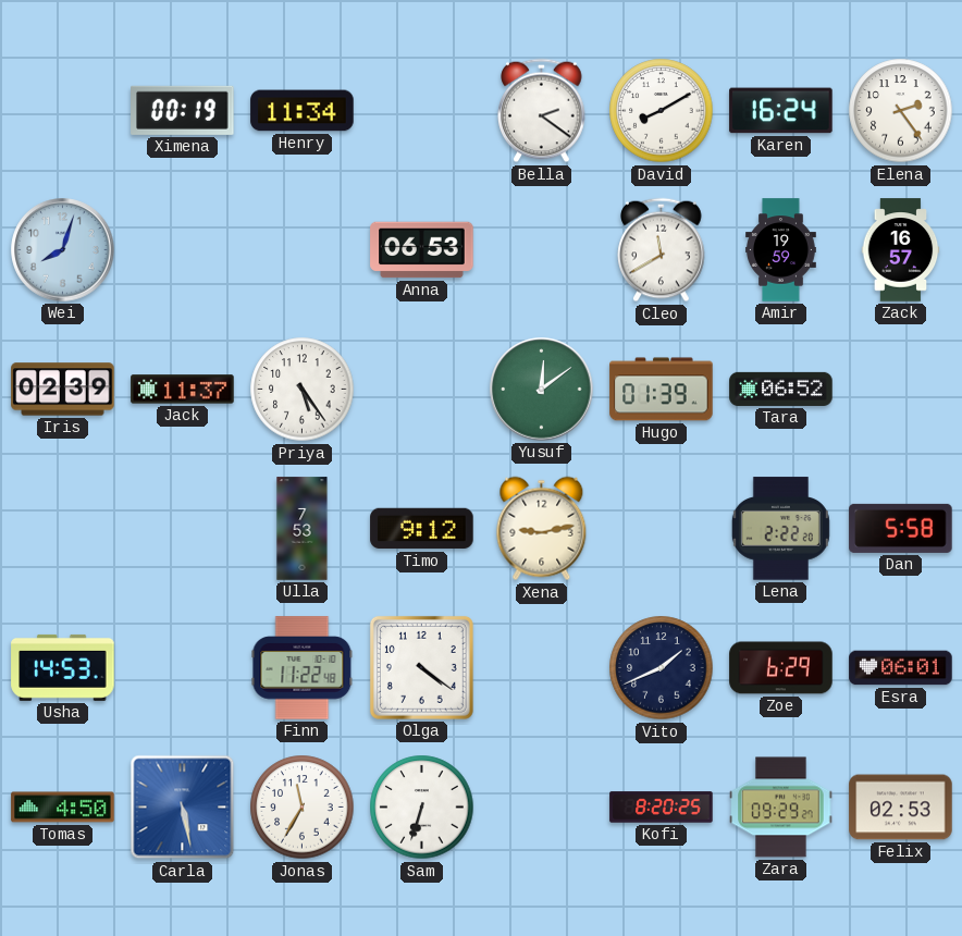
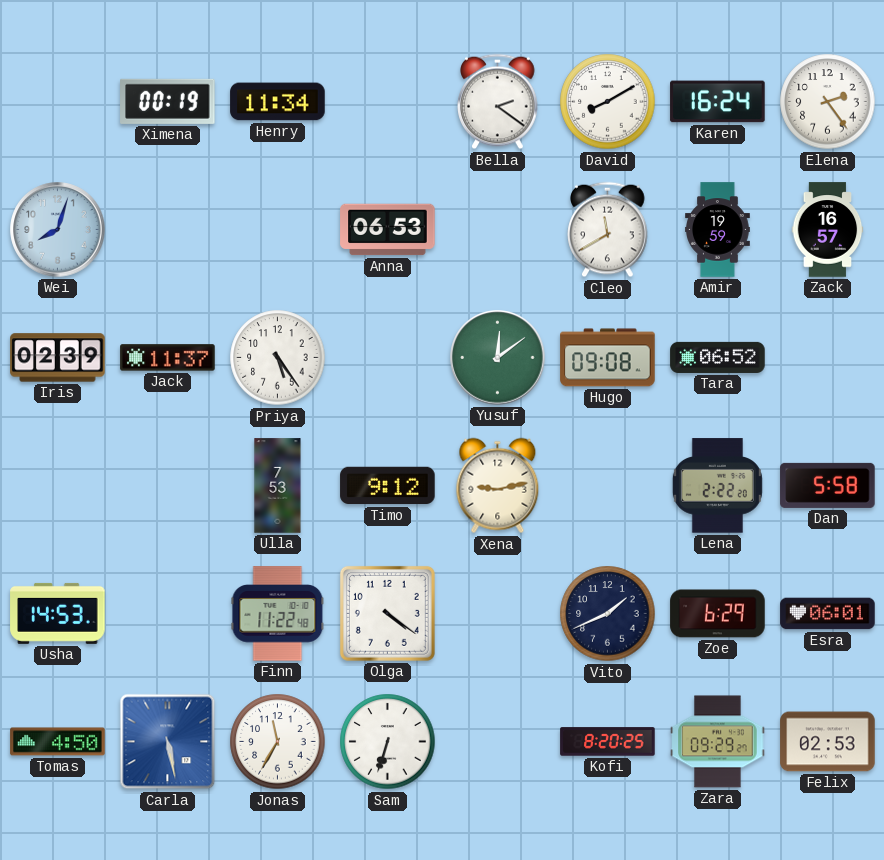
Hugo: 01:39 -> 09:08
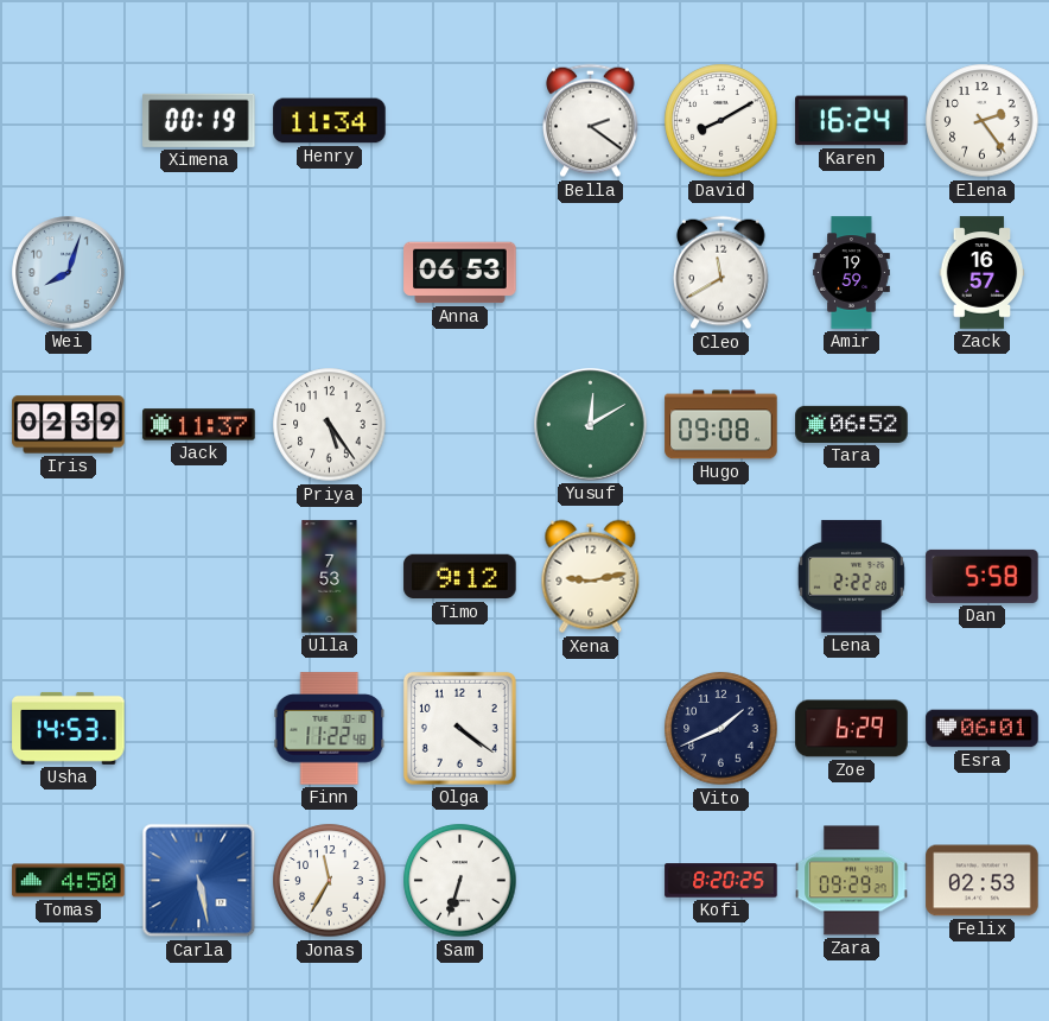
Yusuf: 12:09 -> 12:10
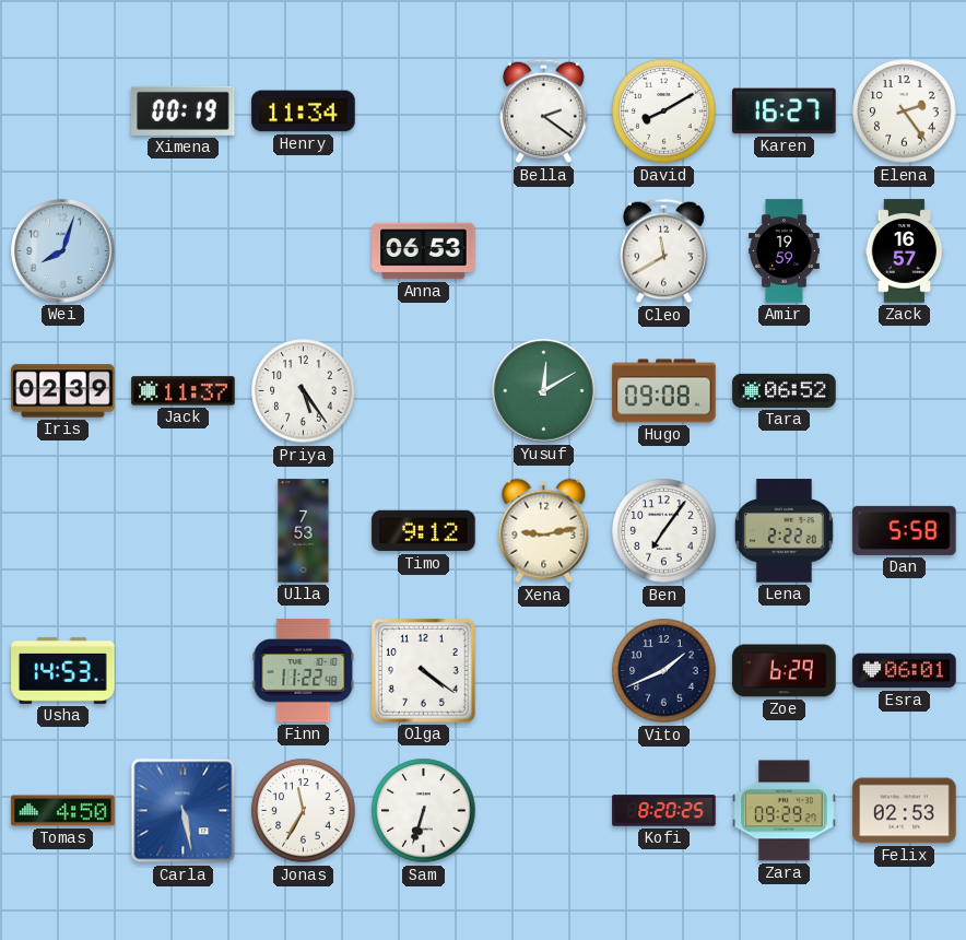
Karen: 16:24 -> 16:27
Ben: none -> 7:06
